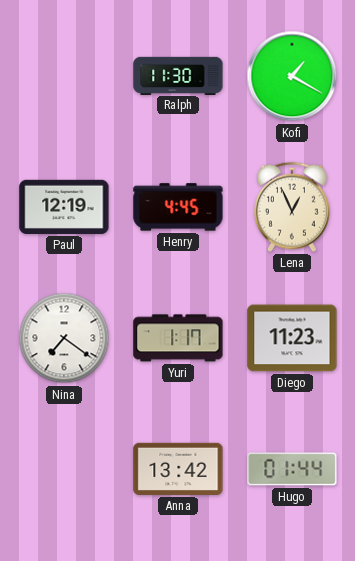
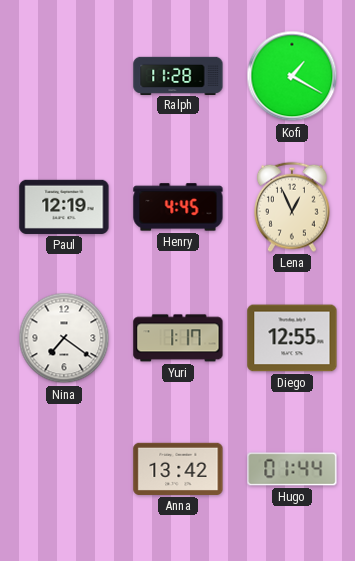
Ralph: 11:30 -> 11:28
Diego: 11:23 -> 12:55
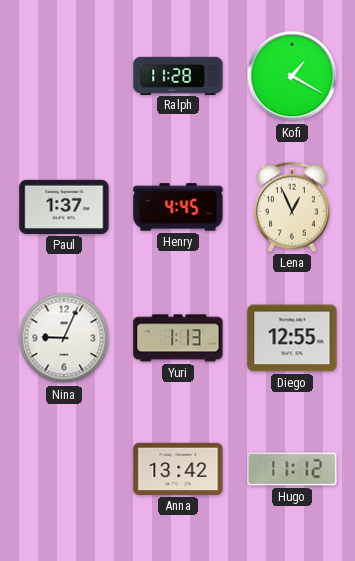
Paul: 12:19 -> 1:37
Nina: 7:21 -> 9:04
Yuri: 1:17 -> 1:13
Hugo: 01:44 -> 11:12
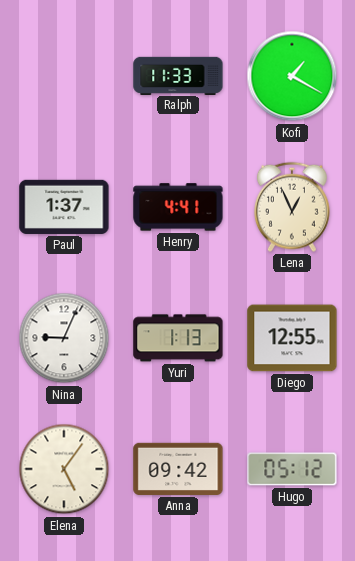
Ralph: 11:28 -> 11:33
Henry: 4:45 -> 4:41
Elena: none -> 5:06
Anna: 13:42 -> 09:42
Hugo: 11:12 -> 05:12
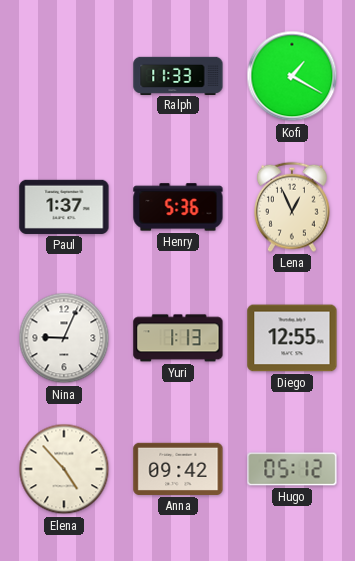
Henry: 4:41 -> 5:36
Elena: 5:06 -> 4:53
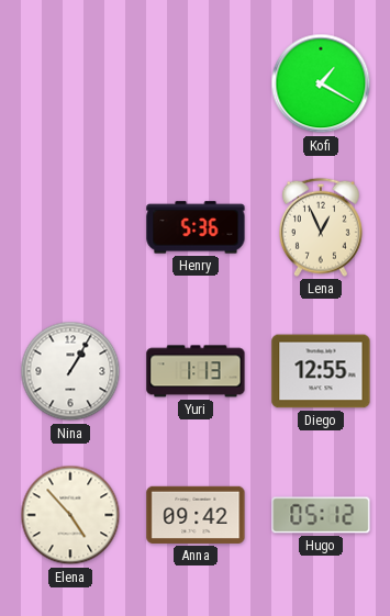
Ralph: 11:33 -> none
Paul: 1:37 -> none
Nina: 9:04 -> 1:05
